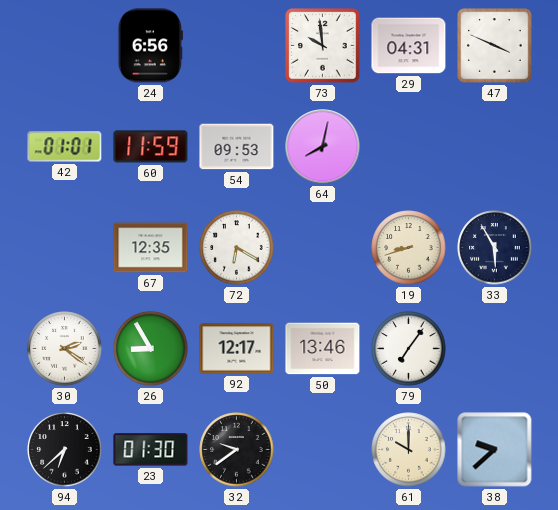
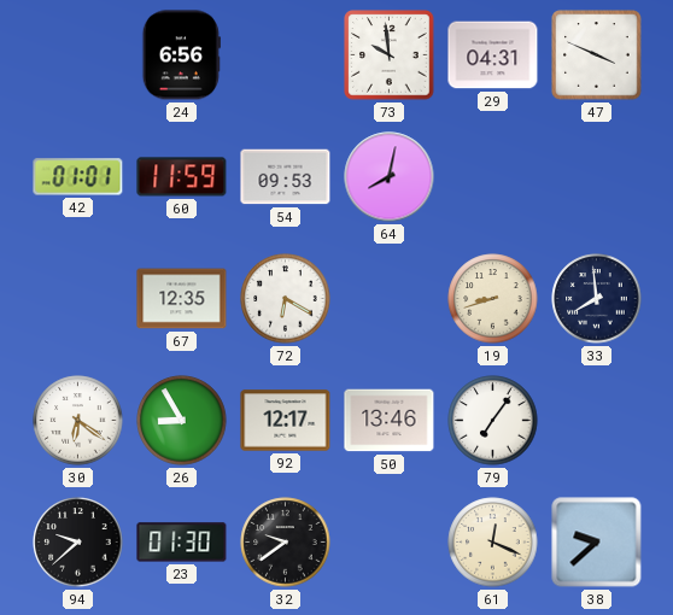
33: 5:55 -> 7:59
30: 2:21 -> 6:21
94: 6:38 -> 9:38
61: 10:00 -> 12:19
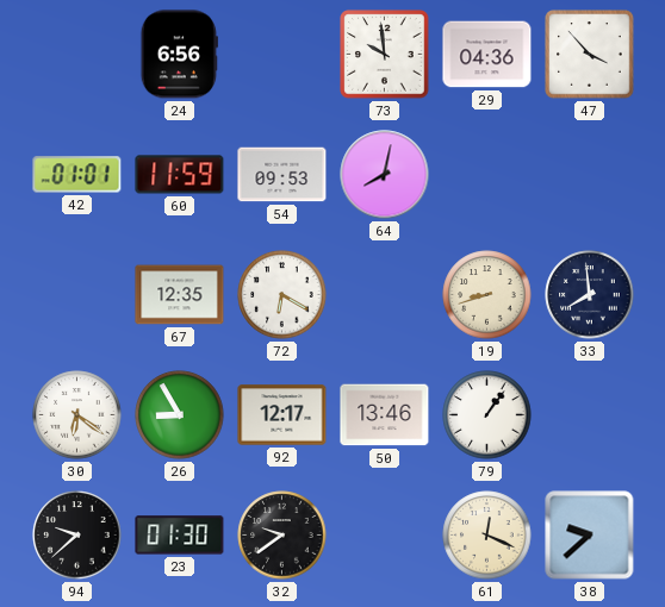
29: 04:31 -> 04:36
47: 3:49 -> 3:53
79: 7:06 -> 1:06
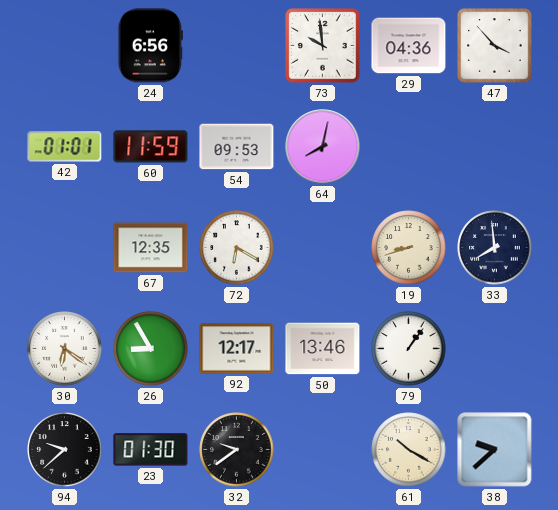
61: 12:19 -> 10:20
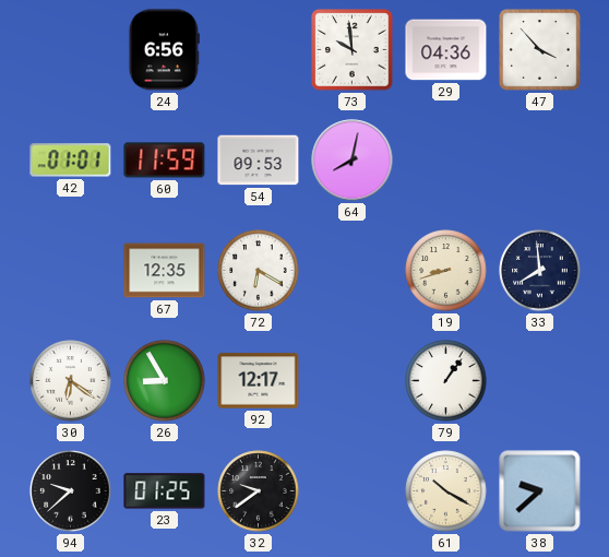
50: 13:46 -> none
23: 01:30 -> 01:25
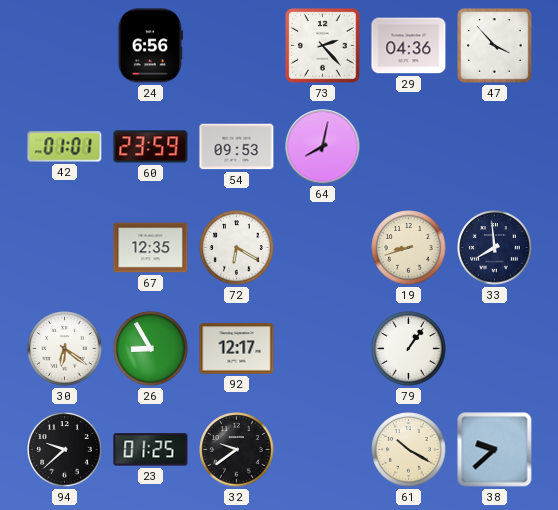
73: 9:59 -> 2:23
60: 11:59 -> 23:59
